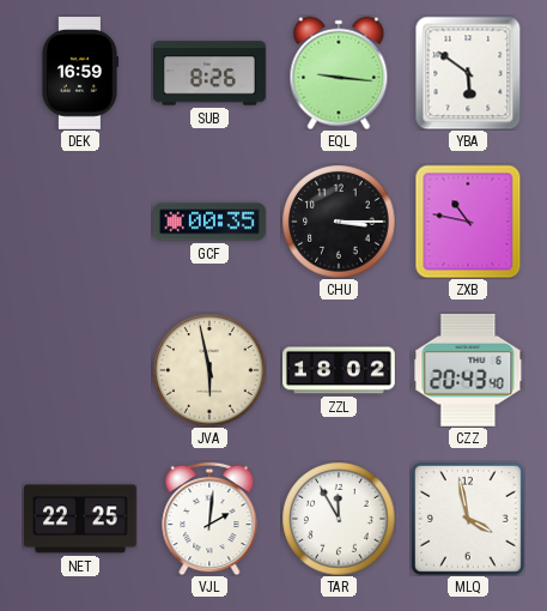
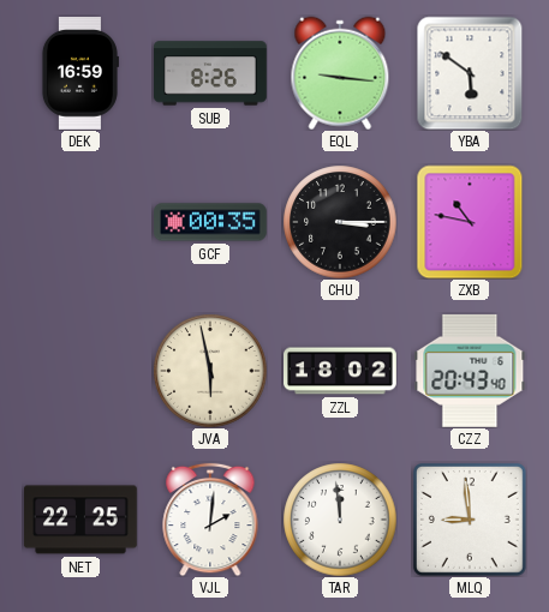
TAR: 11:55 -> 11:59
MLQ: 3:58 -> 8:59
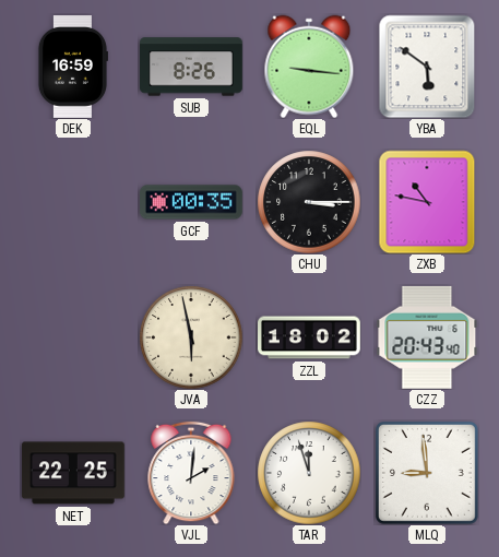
TAR: 11:59 -> 11:57
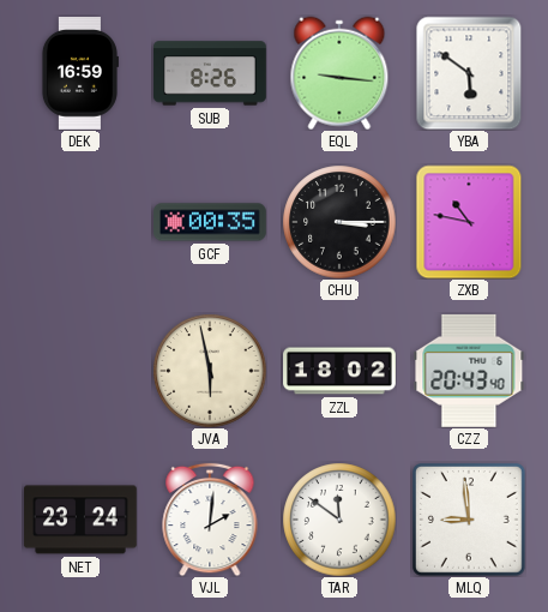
NET: 22:25 -> 23:24
TAR: 11:57 -> 11:51
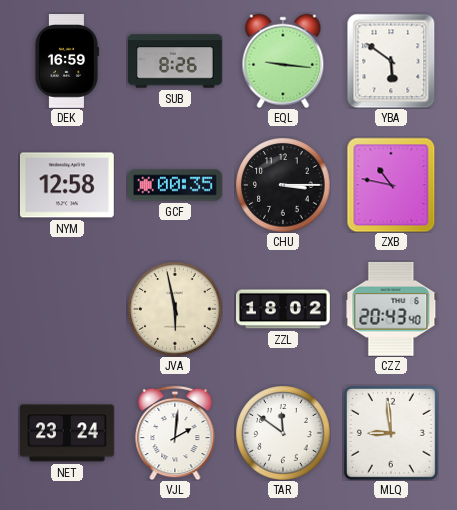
NYM: none -> 12:58
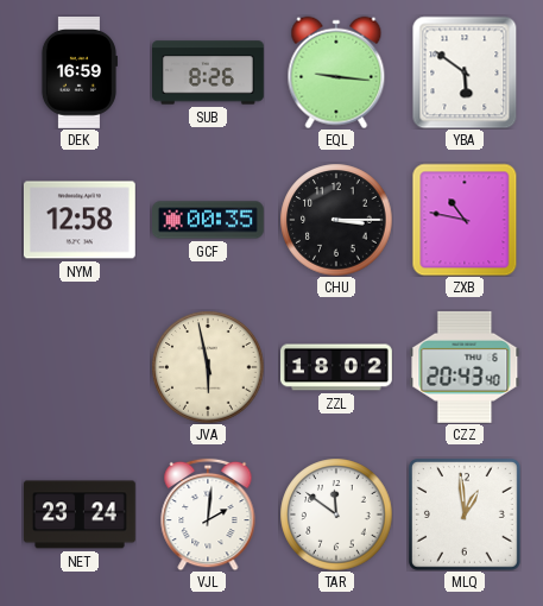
MLQ: 8:59 -> 12:59
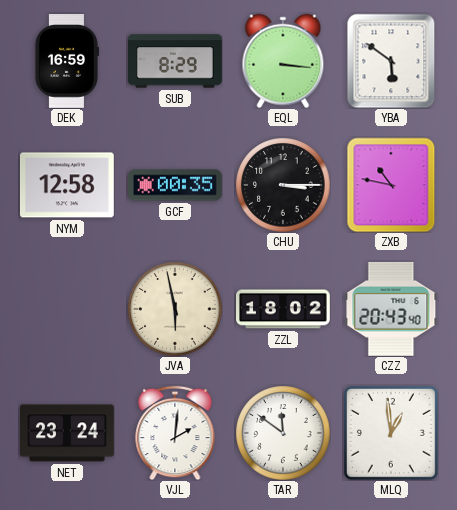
SUB: 8:26 -> 8:29
EQL: 9:16 -> 3:16
